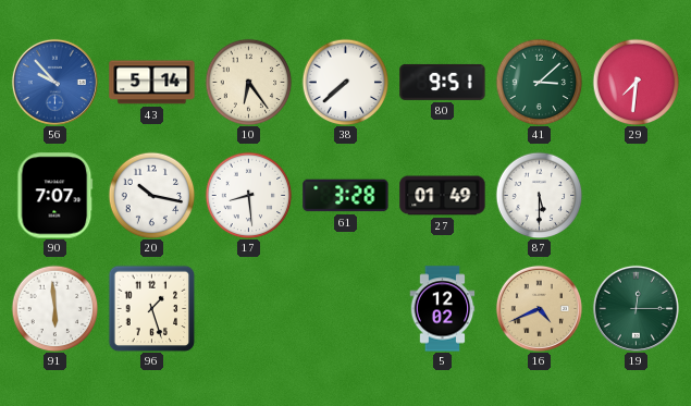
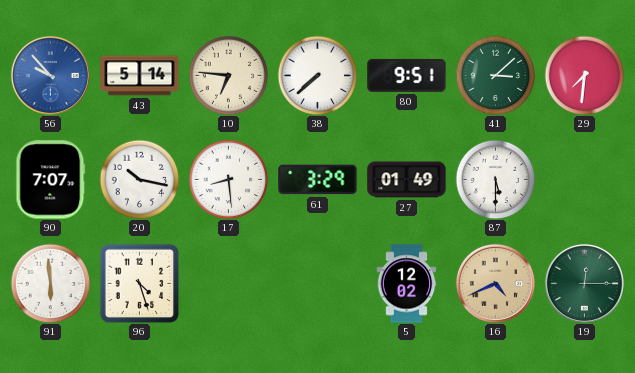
10: 6:24 -> 6:46
61: 3:28 -> 3:29
96: 1:27 -> 4:27
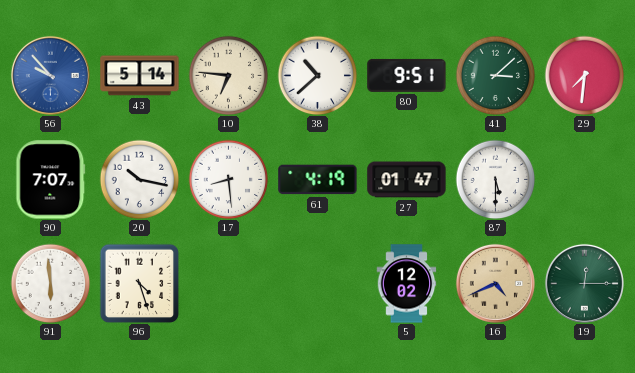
38: 7:38 -> 10:38
61: 3:29 -> 4:19
27: 01:49 -> 01:47
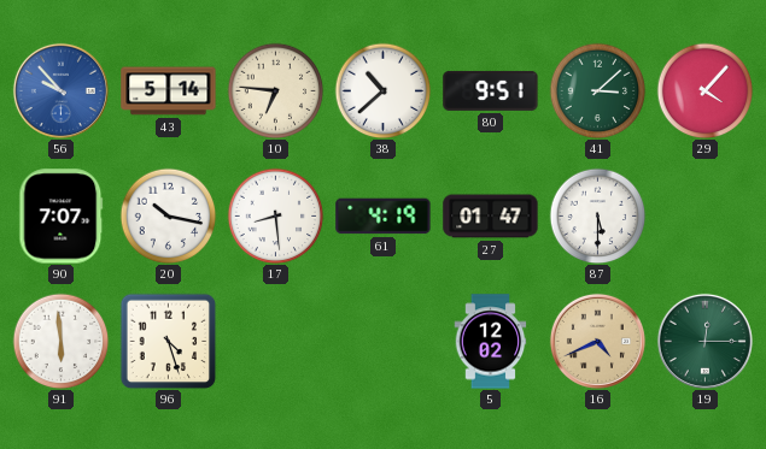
29: 7:31 -> 4:07
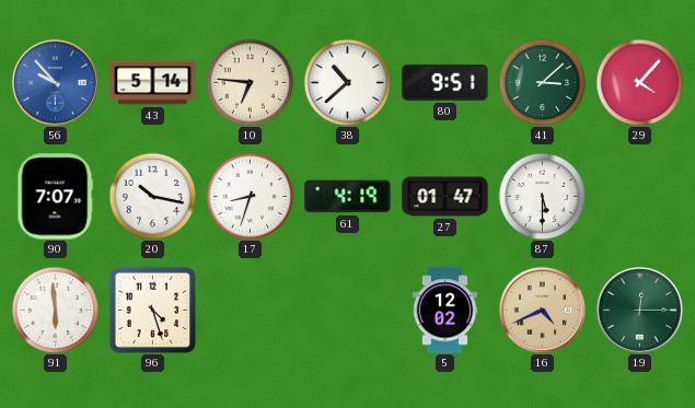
17: 8:29 -> 8:33
